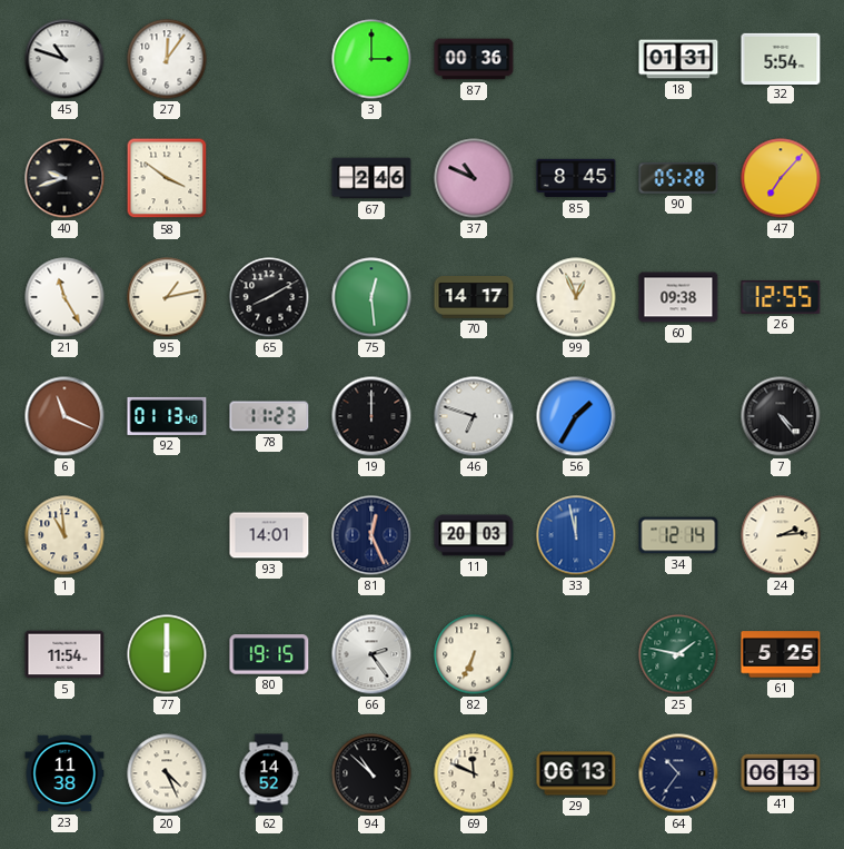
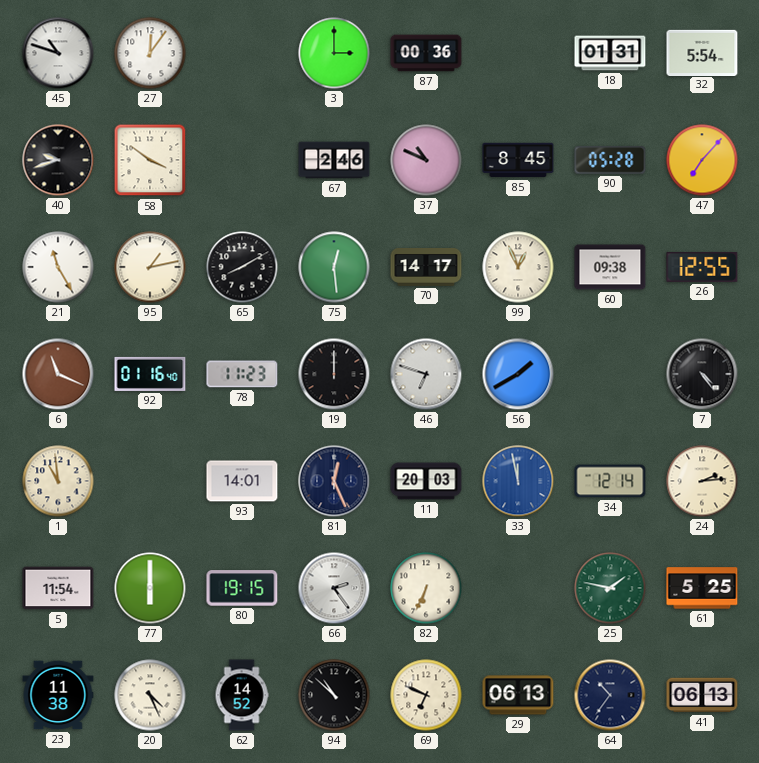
92: 01:13 -> 01:16
56: 1:35 -> 1:40
69: 11:49 -> 6:49
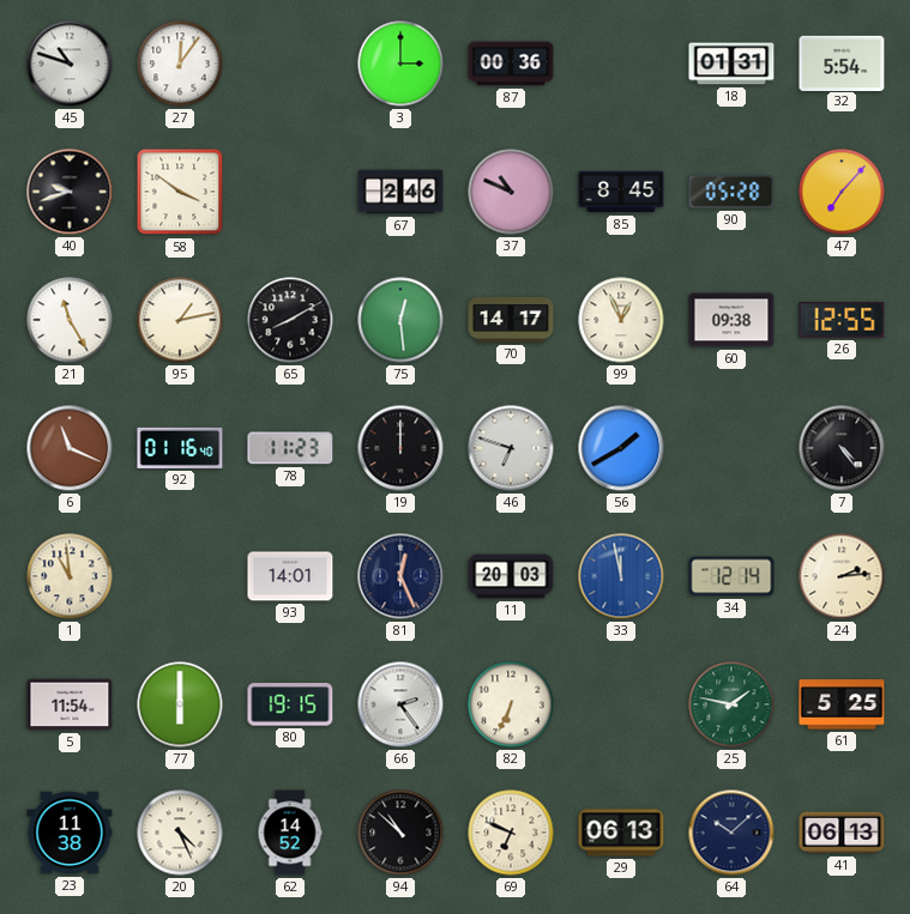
64: 10:36 -> 10:08
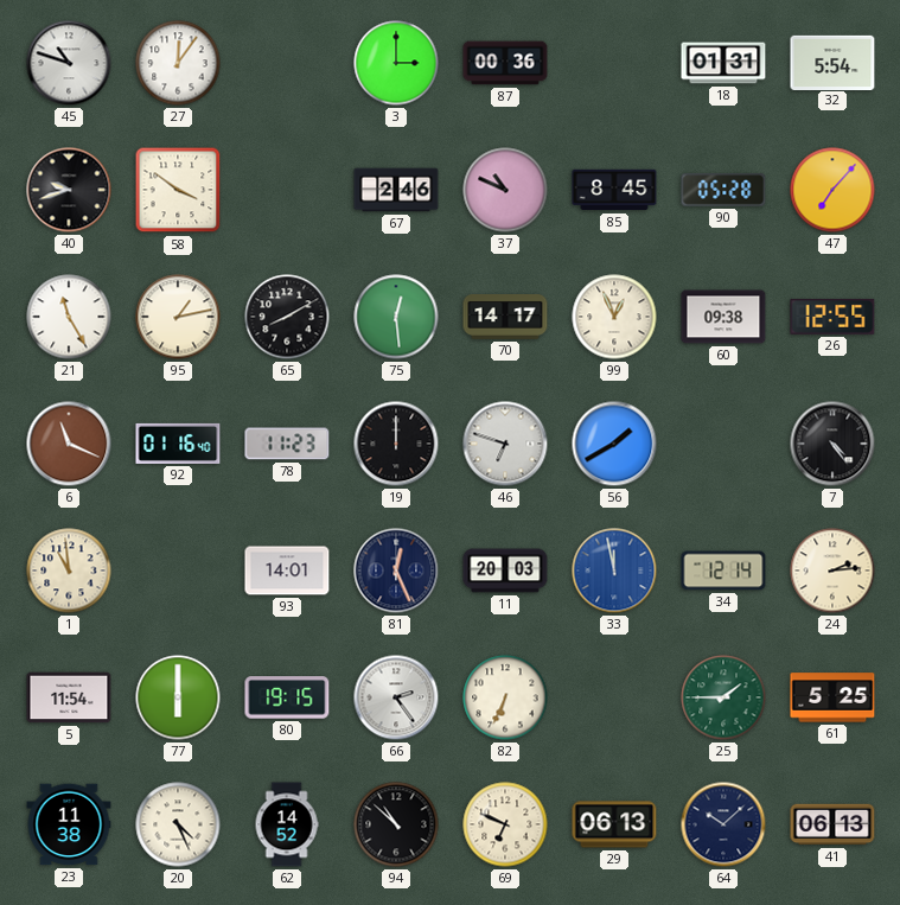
25: 1:47 -> 1:45
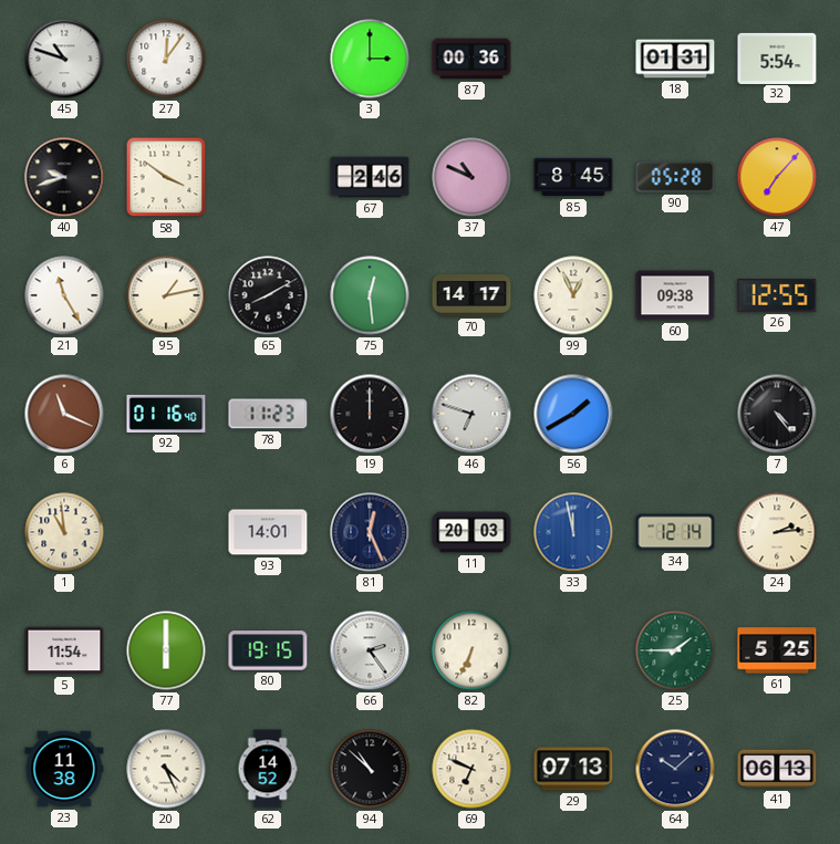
29: 06:13 -> 07:13
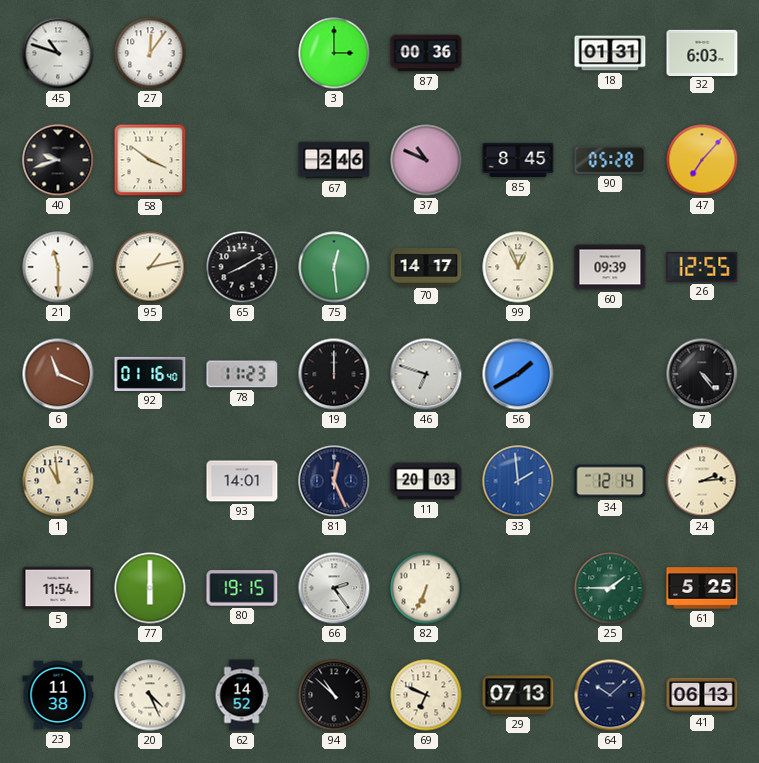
32: 5:54 -> 6:03
21: 11:25 -> 11:30
60: 09:38 -> 09:39
33: 11:58 -> 1:59
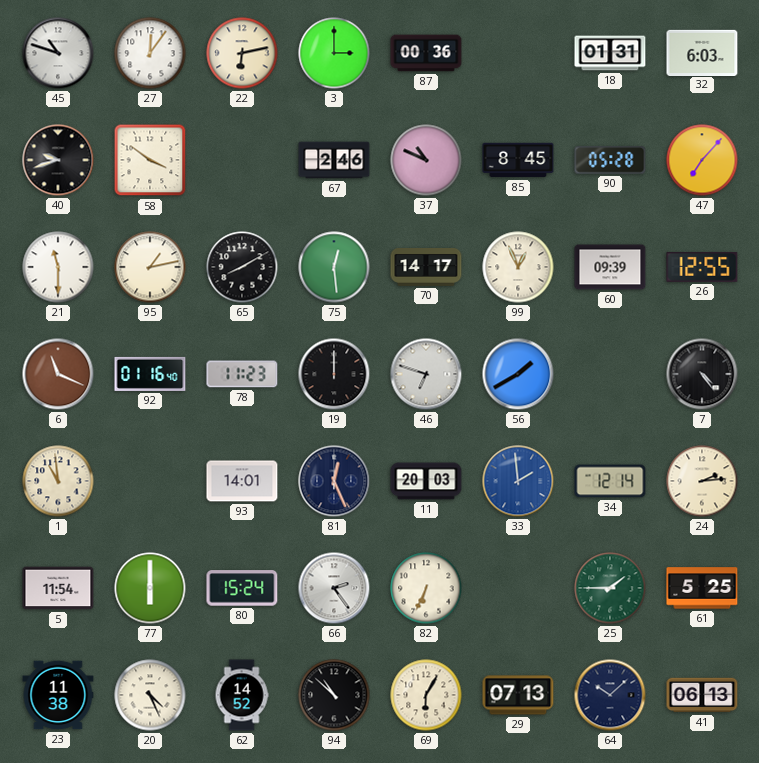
22: none -> 6:13
80: 19:15 -> 15:24
69: 6:49 -> 6:05
